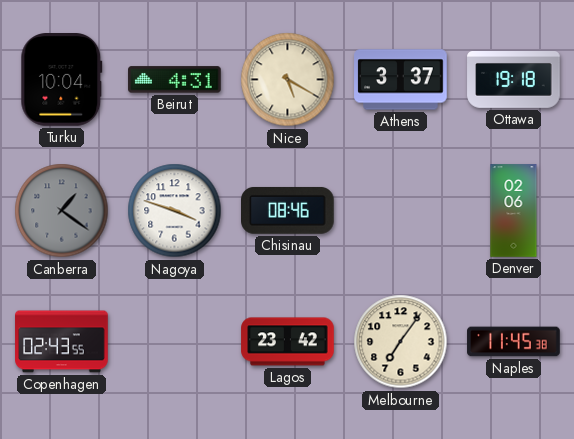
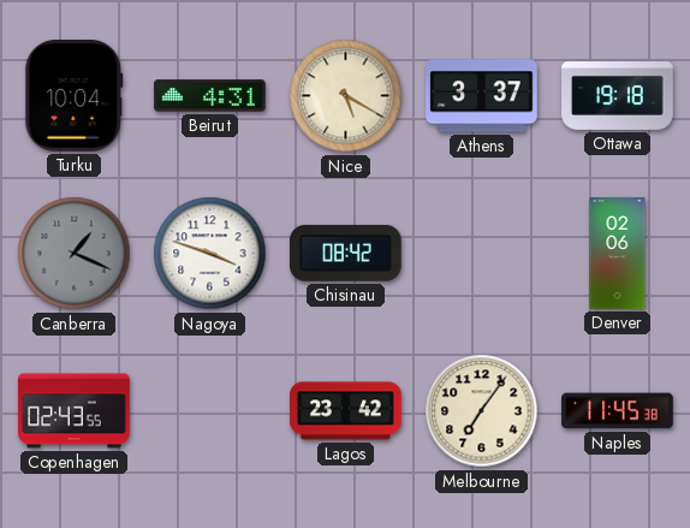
Canberra: 1:21 -> 1:19
Chisinau: 08:46 -> 08:42
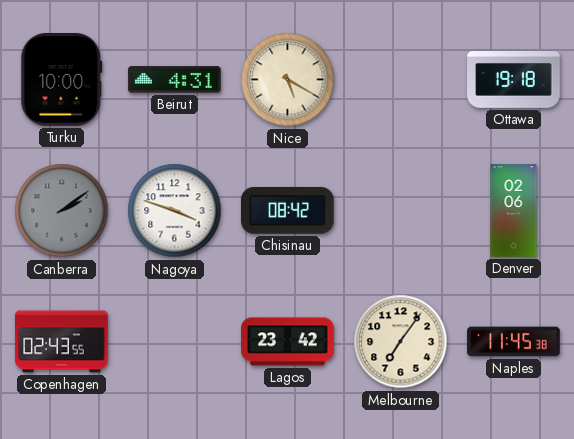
Turku: 10:04 -> 10:00
Athens: 3:37 -> none
Canberra: 1:19 -> 2:09
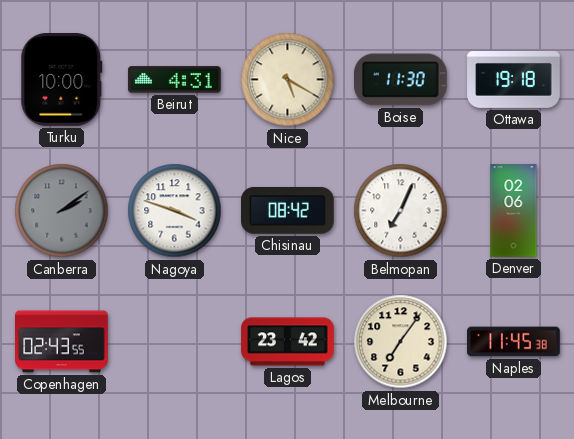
Boise: none -> 11:30
Belmopan: none -> 7:04
